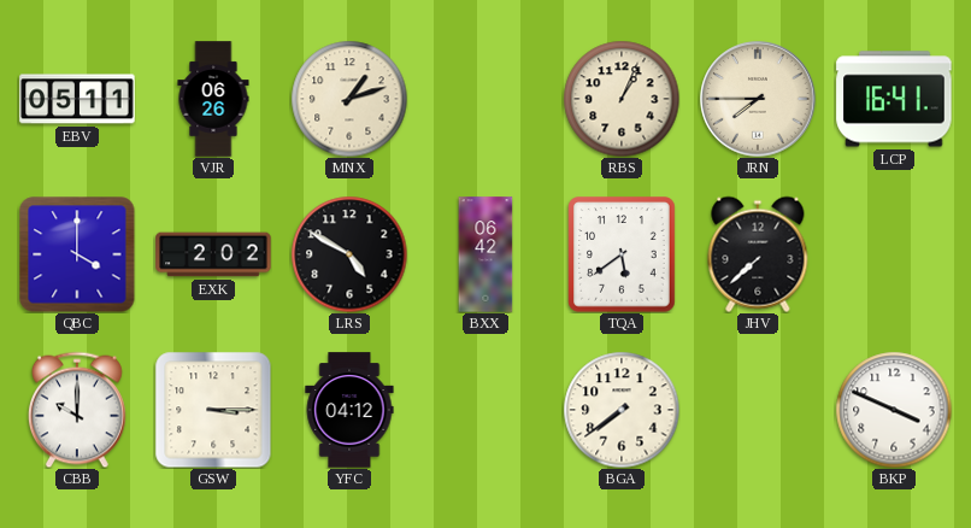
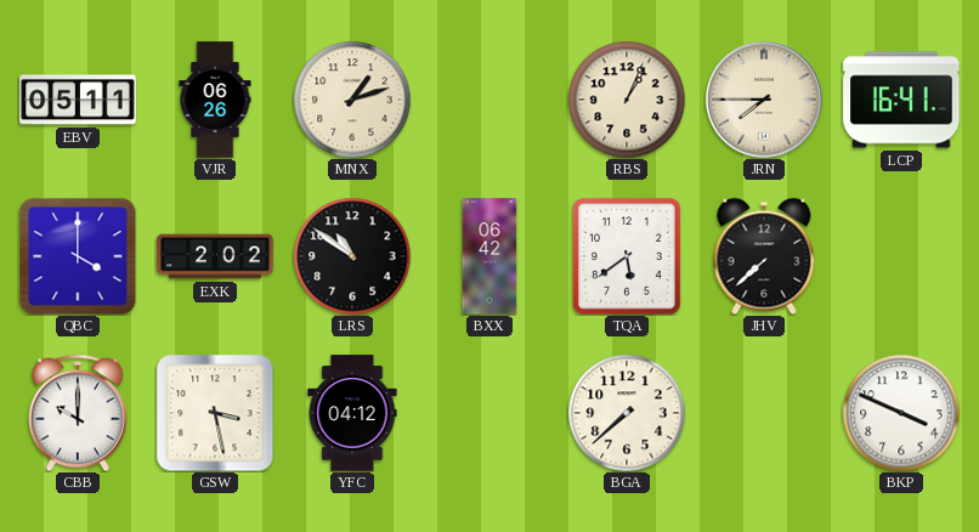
LRS: 4:50 -> 10:51
GSW: 3:15 -> 3:28
BGA: 7:39 -> 7:38
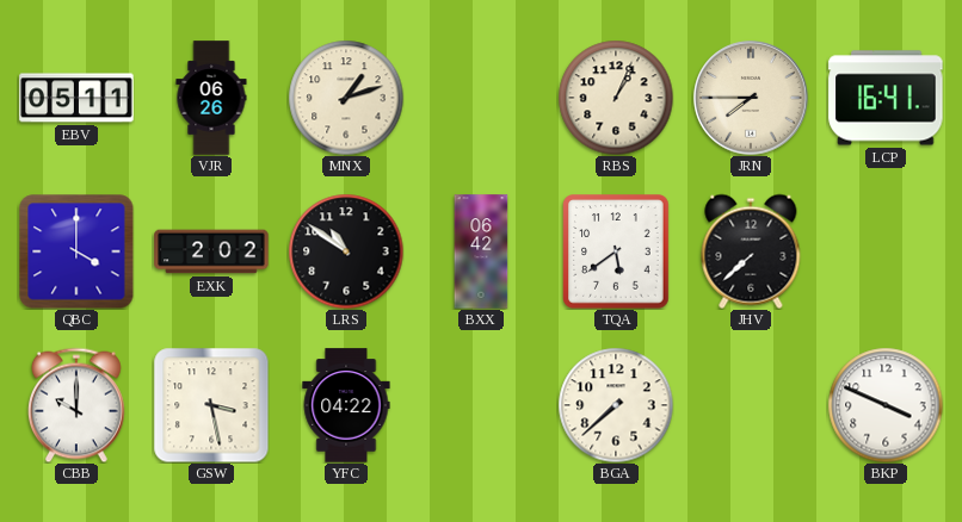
YFC: 04:12 -> 04:22
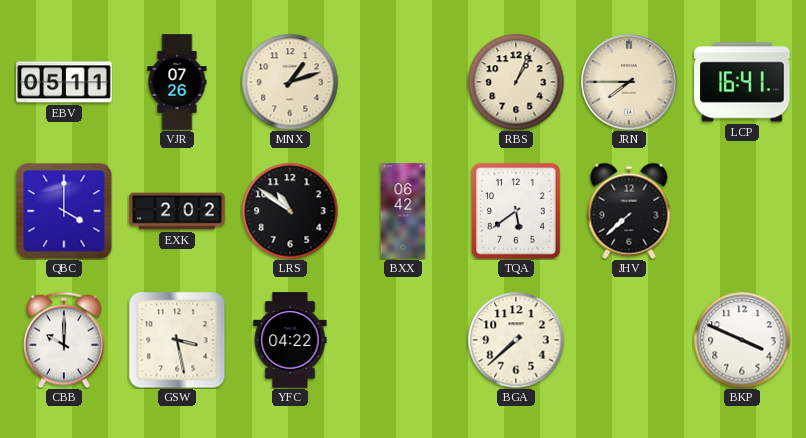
VJR: 06:26 -> 07:26
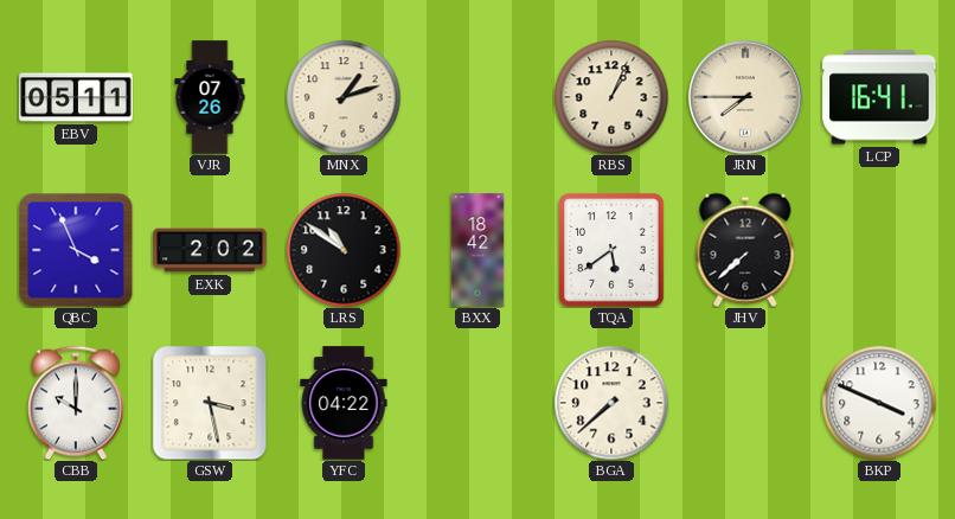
QBC: 4:00 -> 3:56
BXX: 06:42 -> 18:42
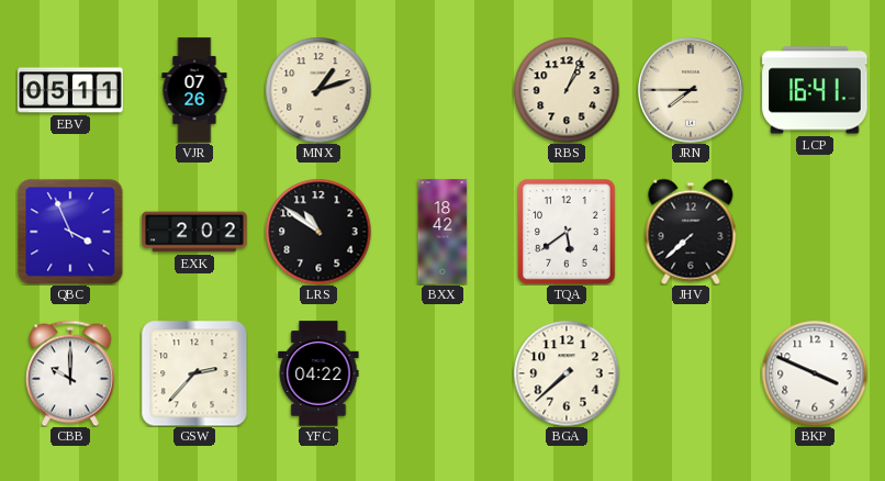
GSW: 3:28 -> 2:37
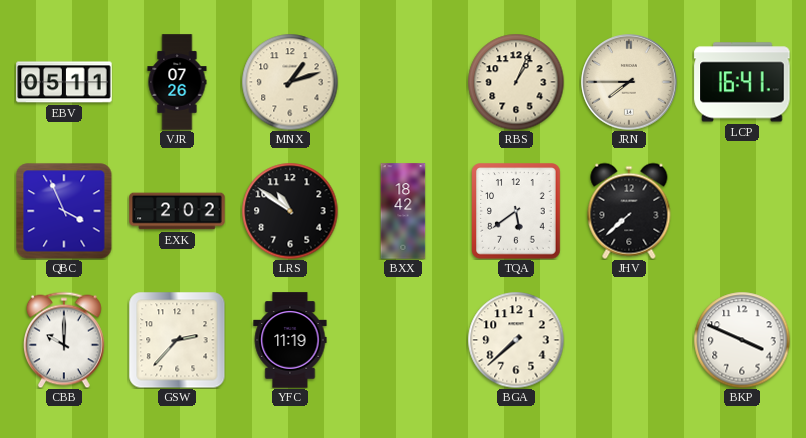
YFC: 04:22 -> 11:19
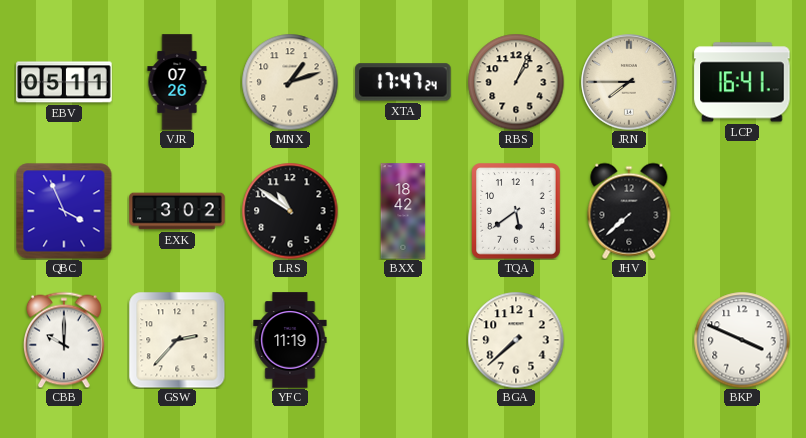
XTA: none -> 17:47
EXK: 2:02 -> 3:02
